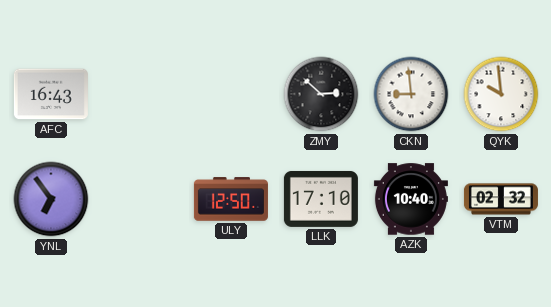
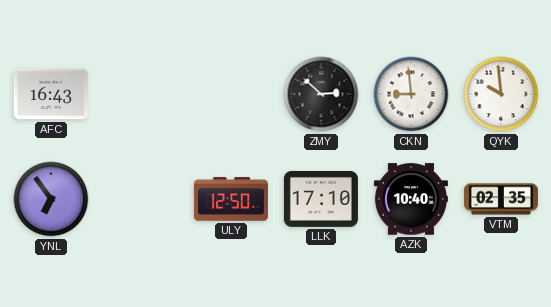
VTM: 02:32 -> 02:35
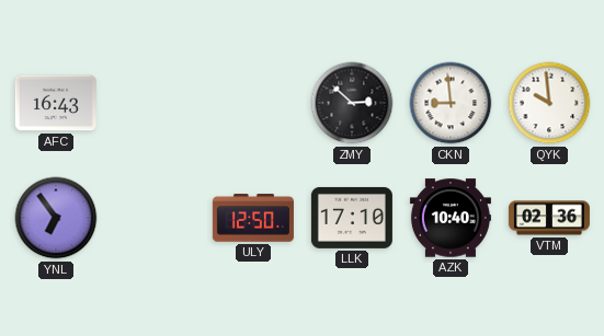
VTM: 02:35 -> 02:36
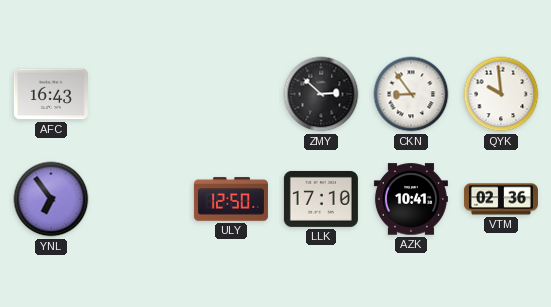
CKN: 8:59 -> 8:54
AZK: 10:40 -> 10:41
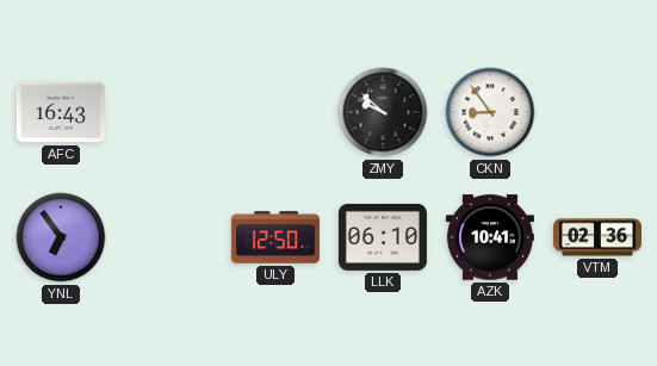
ZMY: 2:52 -> 9:52
QYK: 9:59 -> none
LLK: 17:10 -> 06:10
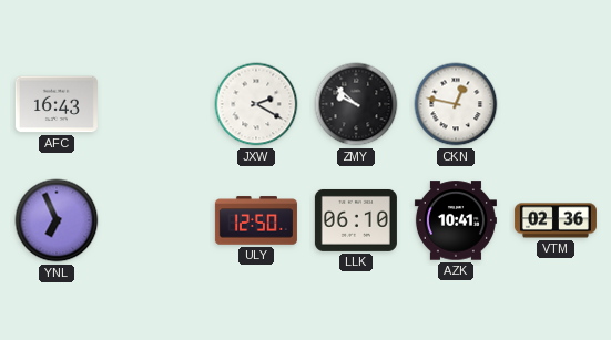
JXW: none -> 2:20
CKN: 8:54 -> 12:47
YNL: 6:54 -> 6:56
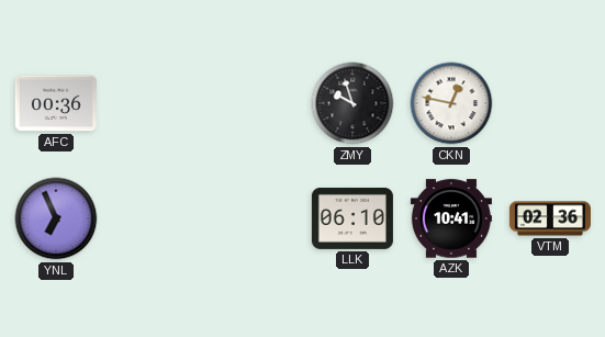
AFC: 16:43 -> 00:36
JXW: 2:20 -> none
ZMY: 9:52 -> 9:57
ULY: 12:50 -> none
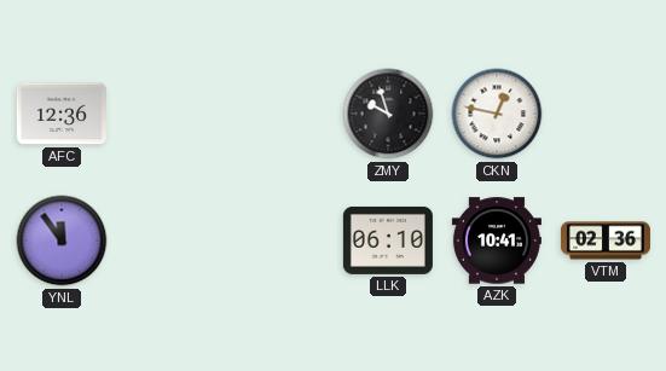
AFC: 00:36 -> 12:36
YNL: 6:56 -> 11:54
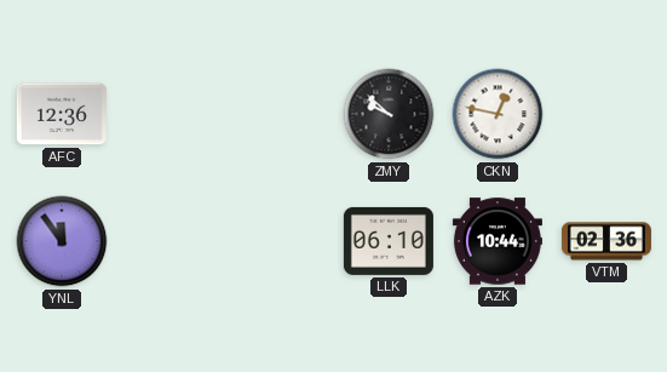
ZMY: 9:57 -> 9:52
AZK: 10:41 -> 10:44
